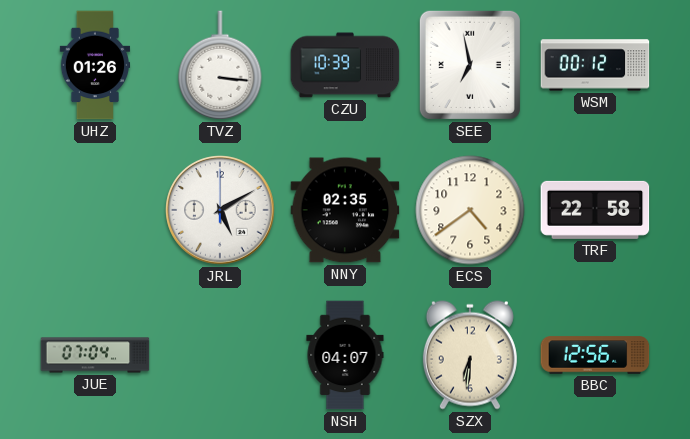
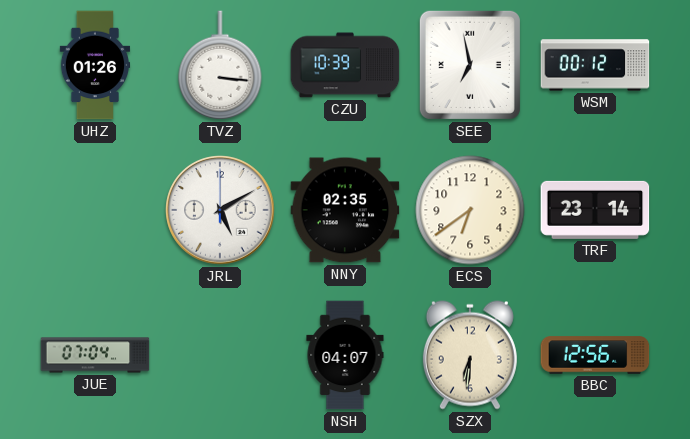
ECS: 4:39 -> 6:39
TRF: 22:58 -> 23:14
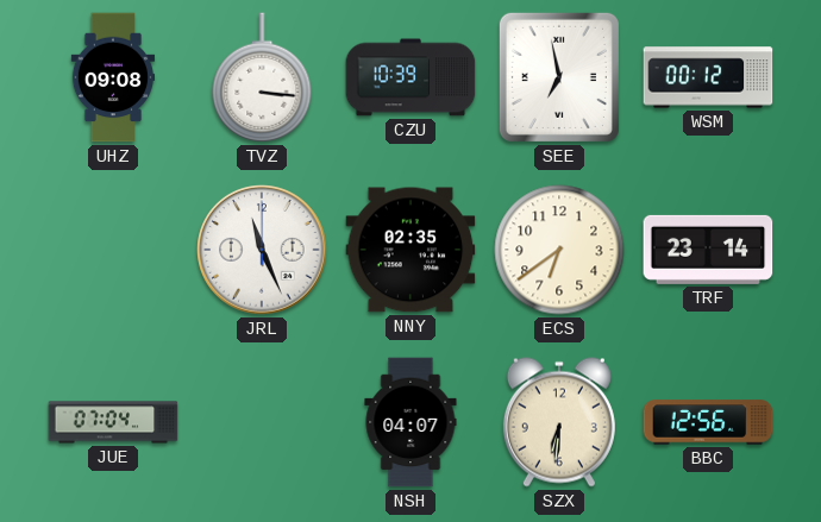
UHZ: 01:26 -> 09:08
JRL: 5:10 -> 11:26
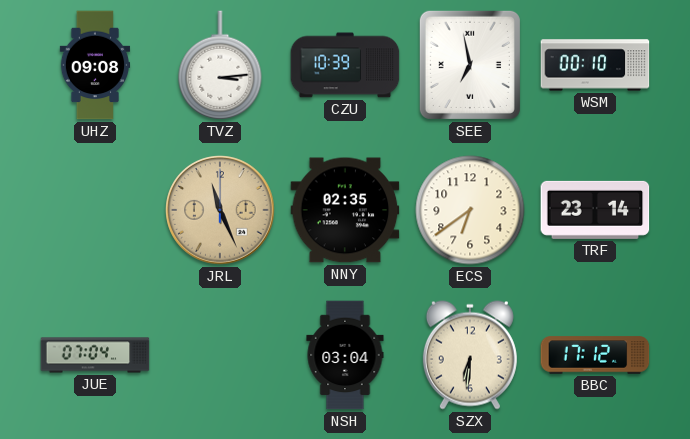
TVZ: 3:16 -> 3:14
WSM: 00:12 -> 00:10
JRL dial: white -> champagne
NSH: 04:07 -> 03:04
BBC: 12:56 -> 17:12
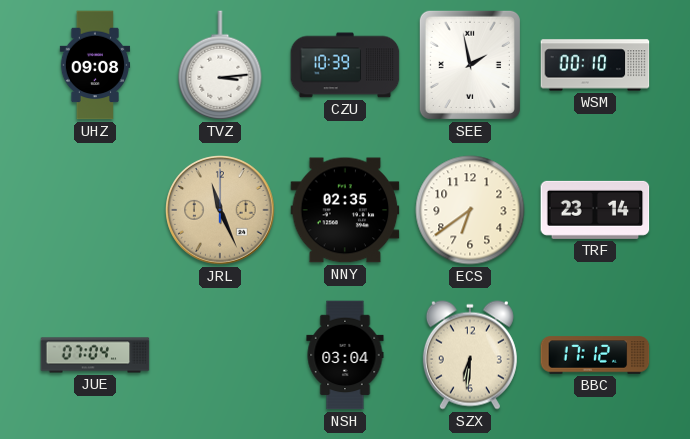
SEE: 6:58 -> 1:58
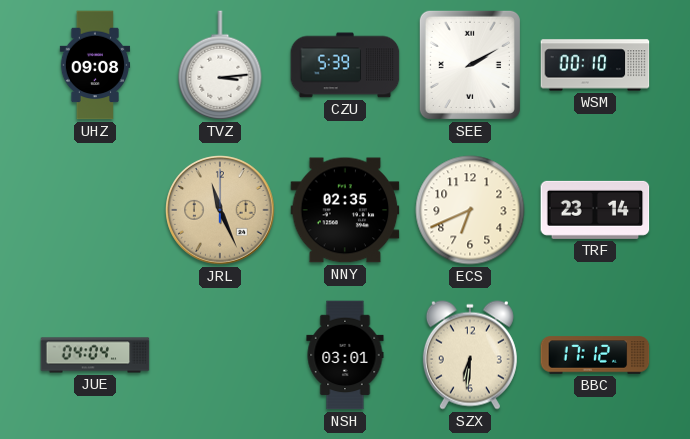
CZU: 10:39 -> 5:39
SEE: 1:58 -> 2:10
ECS: 6:39 -> 6:41
JUE: 07:04 -> 04:04
NSH: 03:04 -> 03:01
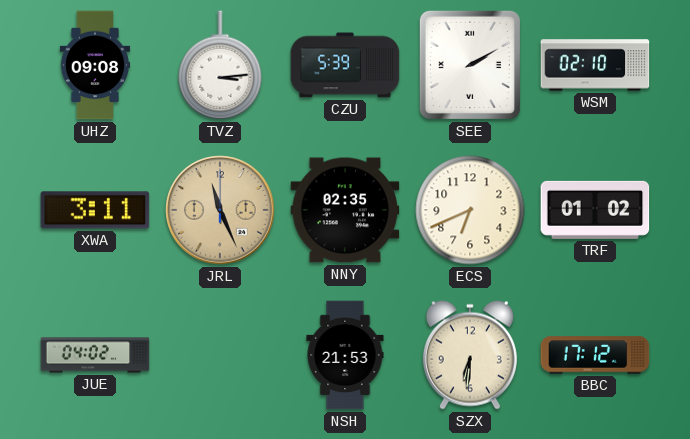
WSM: 00:10 -> 02:10
XWA: none -> 3:11
TRF: 23:14 -> 01:02
JUE: 04:04 -> 04:02
NSH: 03:01 -> 21:53
